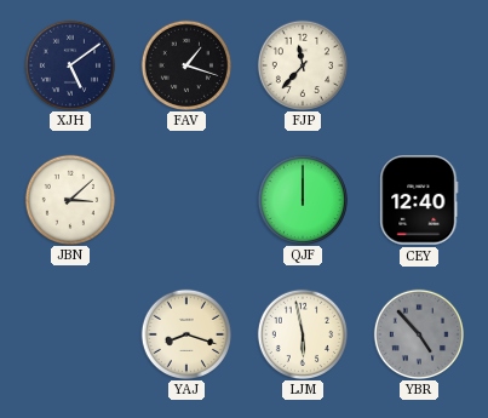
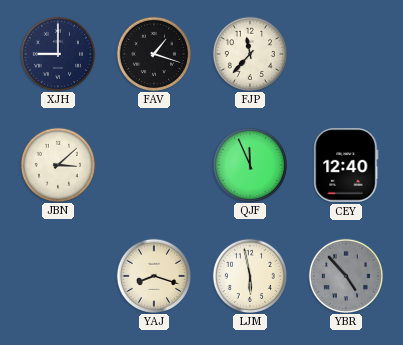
XJH: 5:09 -> 9:00
QJF: 12:00 -> 11:56
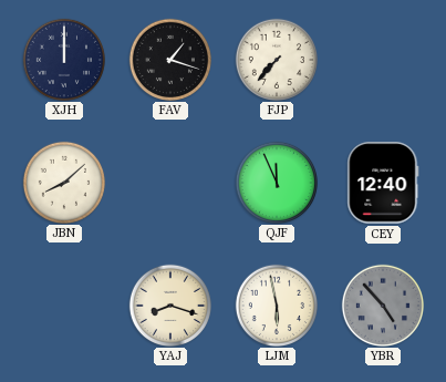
XJH: 9:00 -> 12:00
FJP: 11:37 -> 7:37
JBN: 3:08 -> 8:08
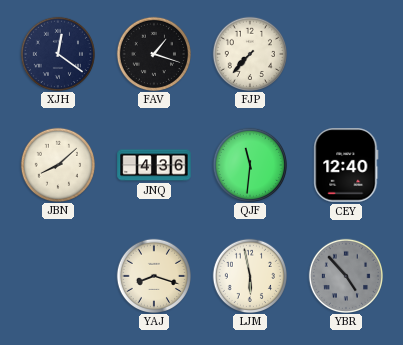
XJH: 12:00 -> 12:21
JNQ: none -> 4:36
QJF: 11:56 -> 11:31
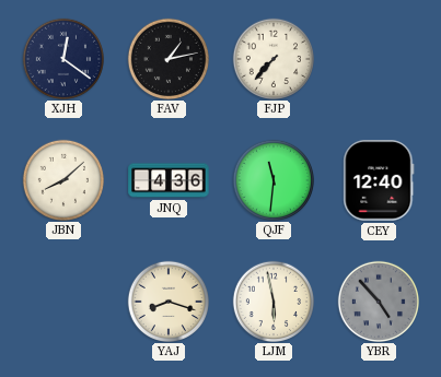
FAV: 1:18 -> 1:13
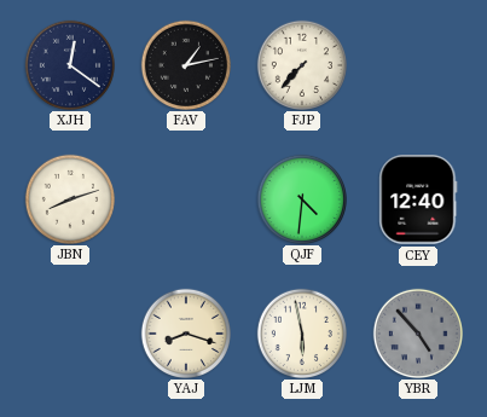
JBN: 8:08 -> 8:12
JNQ: 4:36 -> none
QJF: 11:31 -> 4:31
